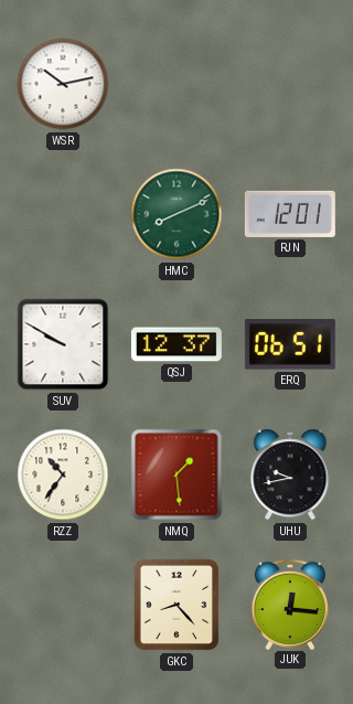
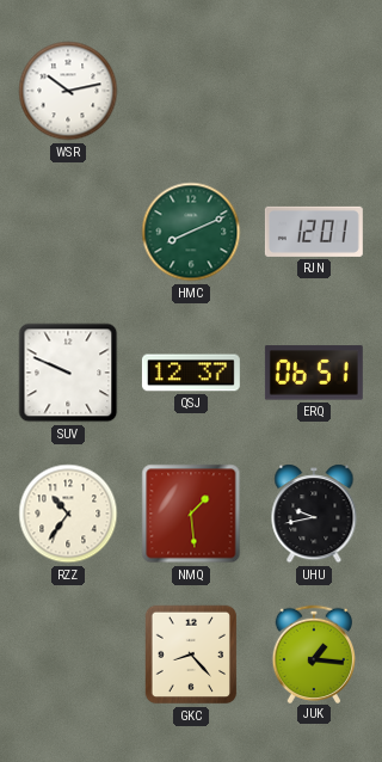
SUV: 9:50 -> 9:49
JUK: 12:16 -> 1:16
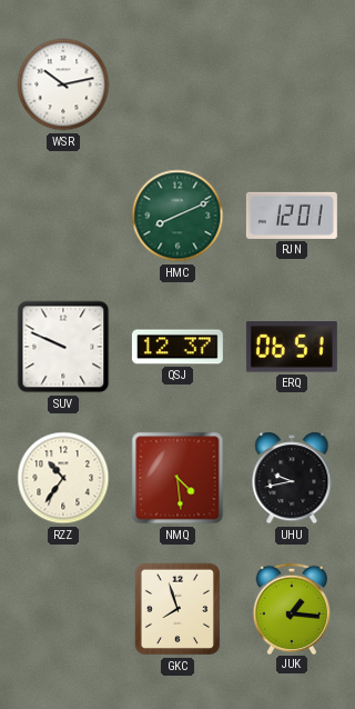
NMQ: 1:29 -> 4:29
GKC: 8:23 -> 7:57
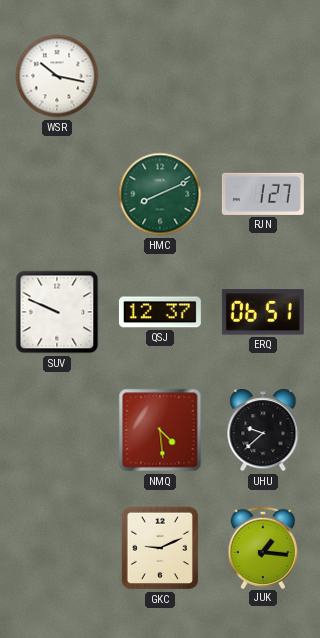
WSR: 10:13 -> 10:17
RJN: 12:01 -> 1:27
RZZ: 10:36 -> none
UHU: 9:43 -> 9:38
GKC: 7:57 -> 9:11
